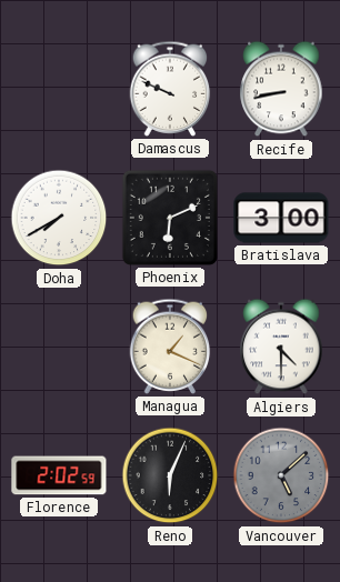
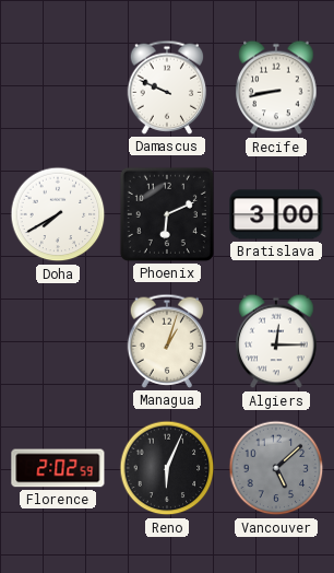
Managua: 1:19 -> 1:03
Algiers: 4:30 -> 12:15
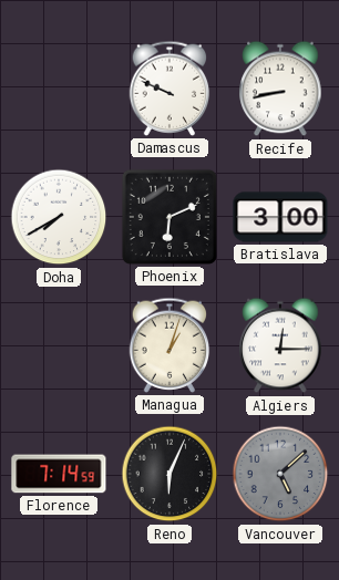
Florence: 2:02 -> 7:14
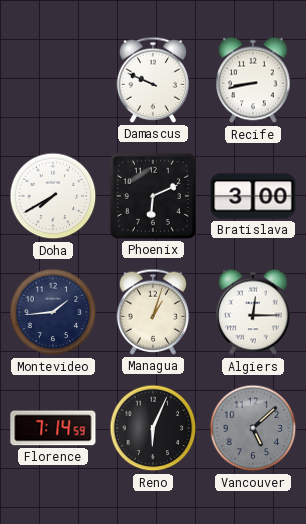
Montevideo: none -> 1:44
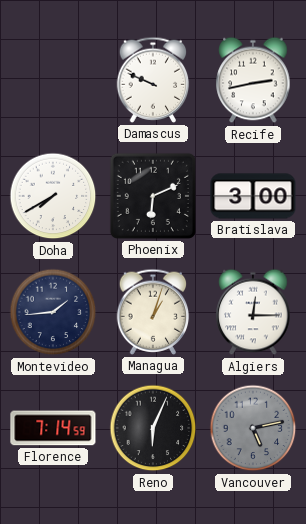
Recife: 8:43 -> 2:43
Vancouver: 5:08 -> 5:13
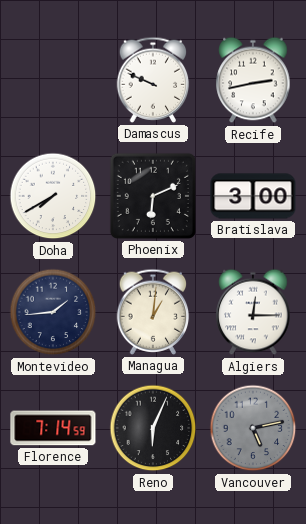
Managua: 1:03 -> 1:01
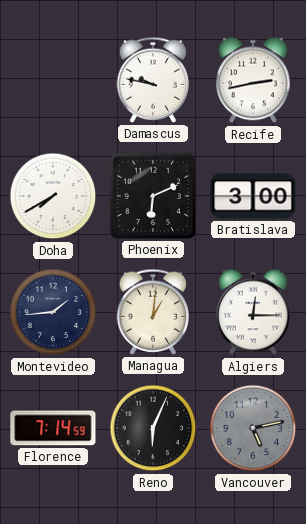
Damascus: 9:49 -> 9:47
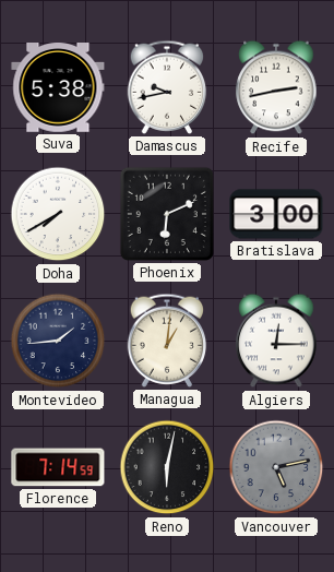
Suva: none -> 5:38
Damascus: 9:47 -> 9:43
Reno: 6:04 -> 6:02
